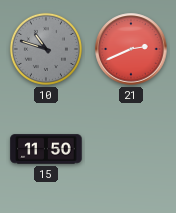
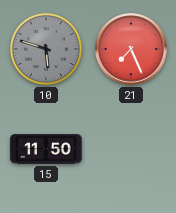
10: 10:48 -> 5:48
21: 2:41 -> 7:26
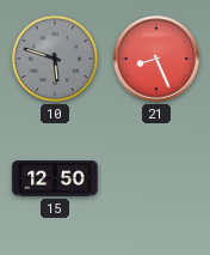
21: 7:26 -> 8:26
15: 11:50 -> 12:50
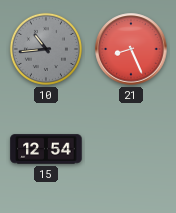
10: 5:48 -> 10:44
15: 12:50 -> 12:54
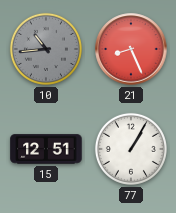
15: 12:54 -> 12:51
77: none -> 1:05
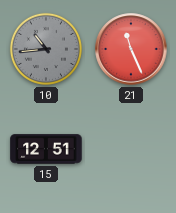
21: 8:26 -> 11:26
77: 1:05 -> none
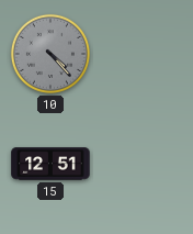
10: 10:44 -> 4:23
21: 11:26 -> none
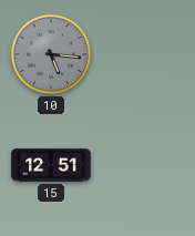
10: 4:23 -> 5:16
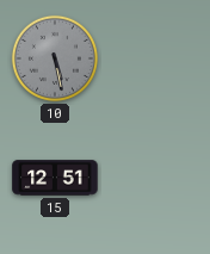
10: 5:16 -> 5:28
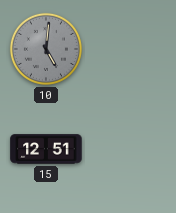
10: 5:28 -> 5:01
